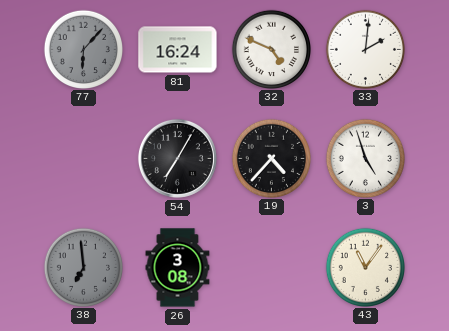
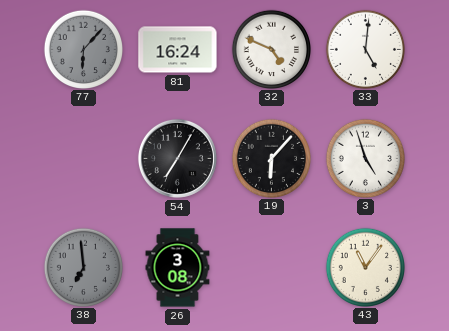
33: 2:01 -> 5:01
19: 4:37 -> 6:07
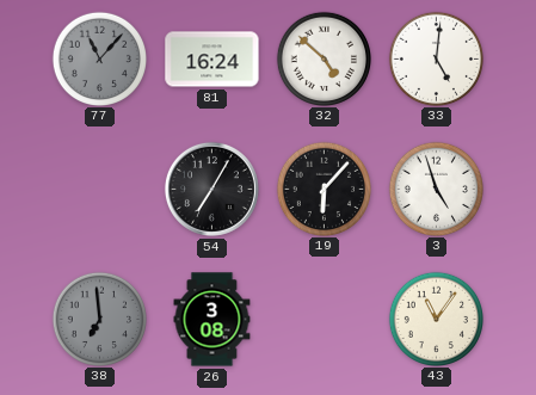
77: 6:07 -> 11:07
32: 4:49 -> 4:52
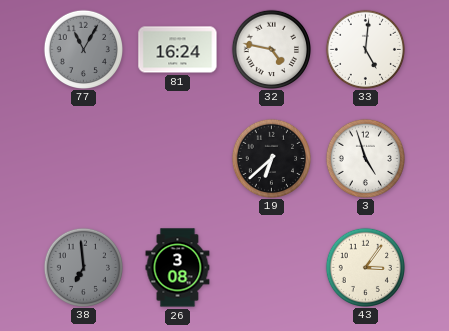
77: 11:07 -> 11:05
32: 4:52 -> 4:47
54: 7:05 -> none
19: 6:07 -> 6:38
43: 11:06 -> 3:06
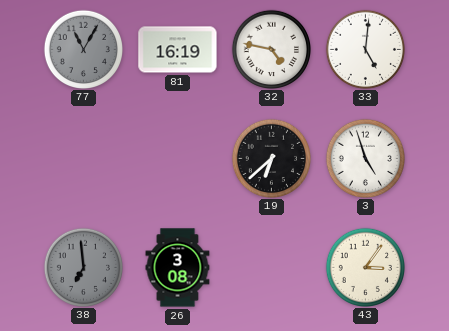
81: 16:24 -> 16:19
